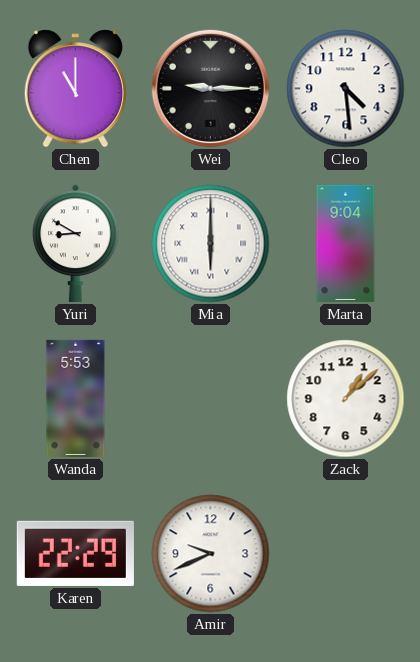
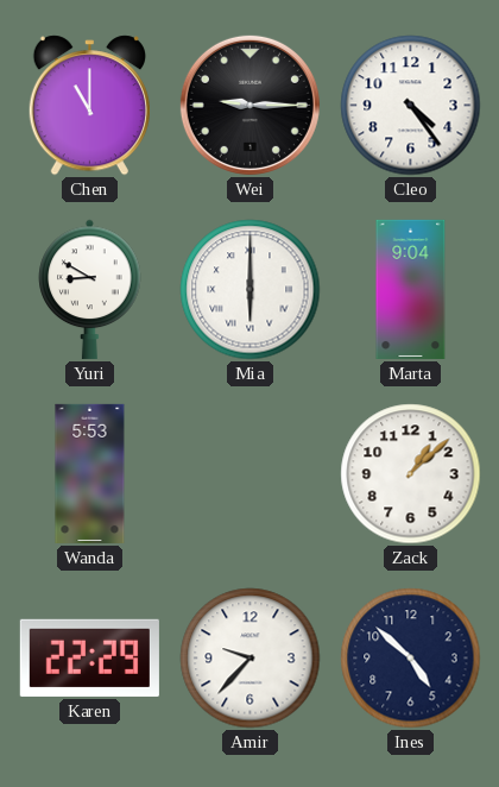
Cleo: 4:29 -> 4:24
Amir: 9:41 -> 9:37
Ines: none -> 4:52
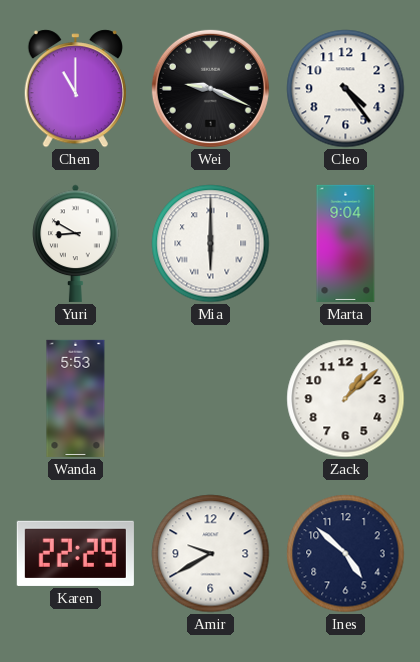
Wei: 9:15 -> 9:19
Amir: 9:37 -> 9:40
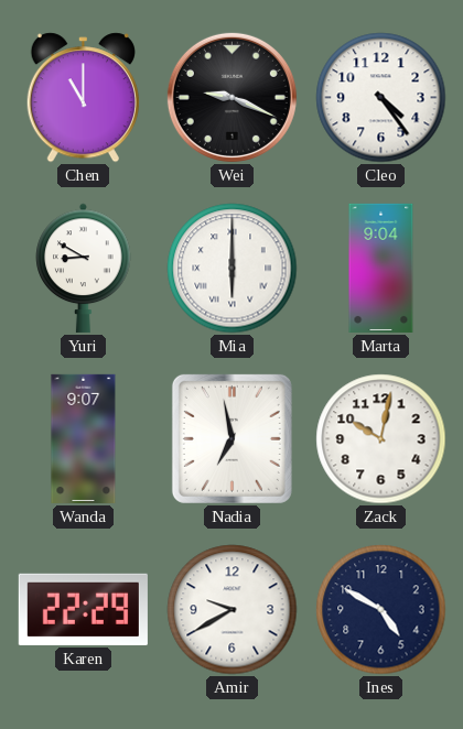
Wanda: 5:53 -> 9:07
Nadia: none -> 6:58
Zack: 1:08 -> 10:02
Ines: 4:52 -> 4:50
